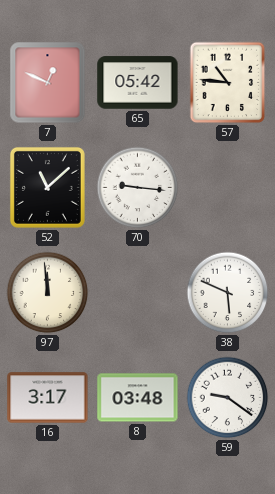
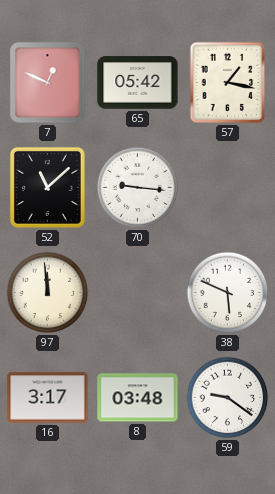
57: 10:46 -> 1:17
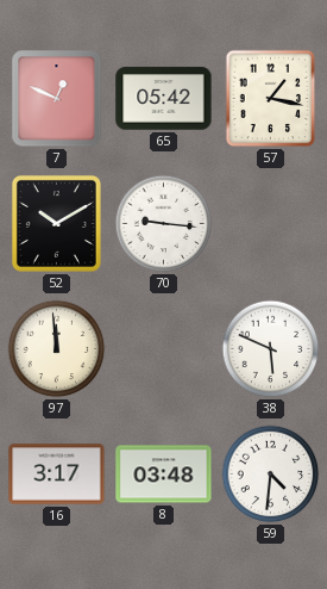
52: 11:08 -> 10:10
59: 9:21 -> 4:31
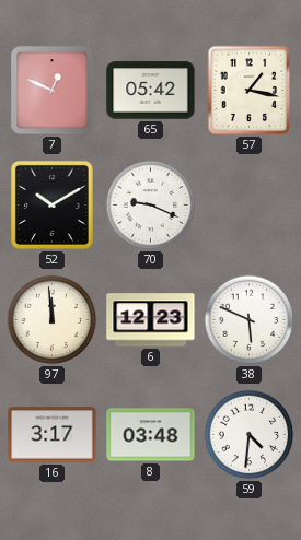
70: 9:16 -> 9:19
6: none -> 12:23
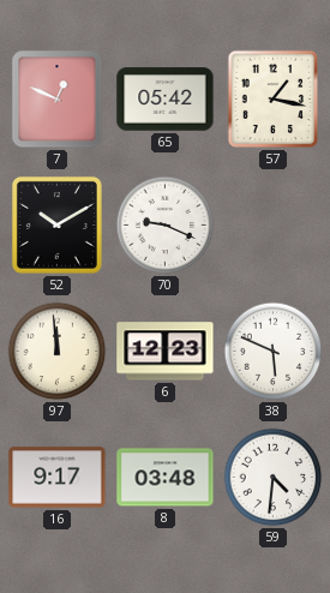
16: 3:17 -> 9:17
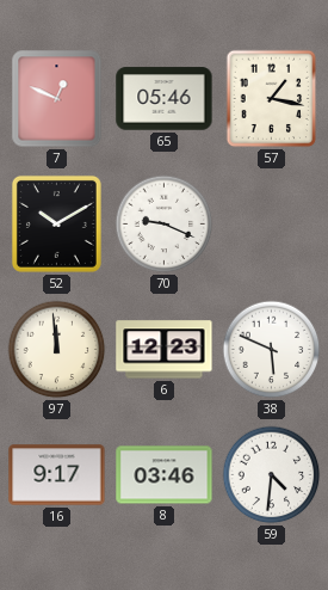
65: 05:42 -> 05:46
8: 03:48 -> 03:46
